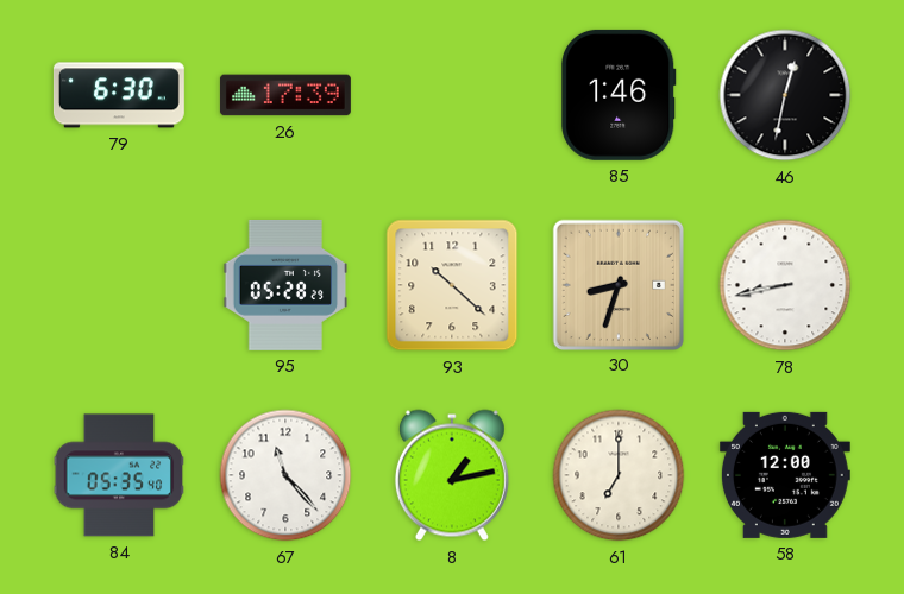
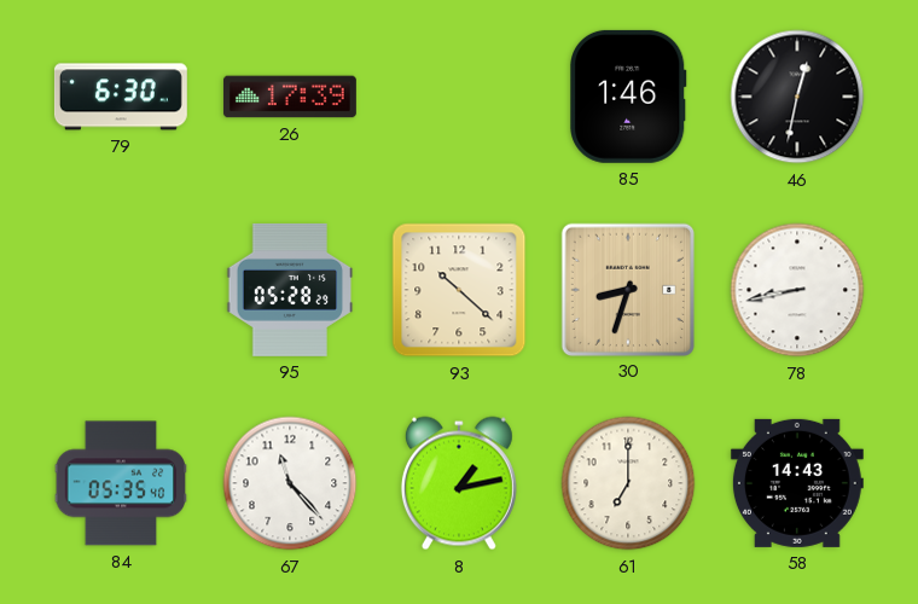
58: 12:00 -> 14:43
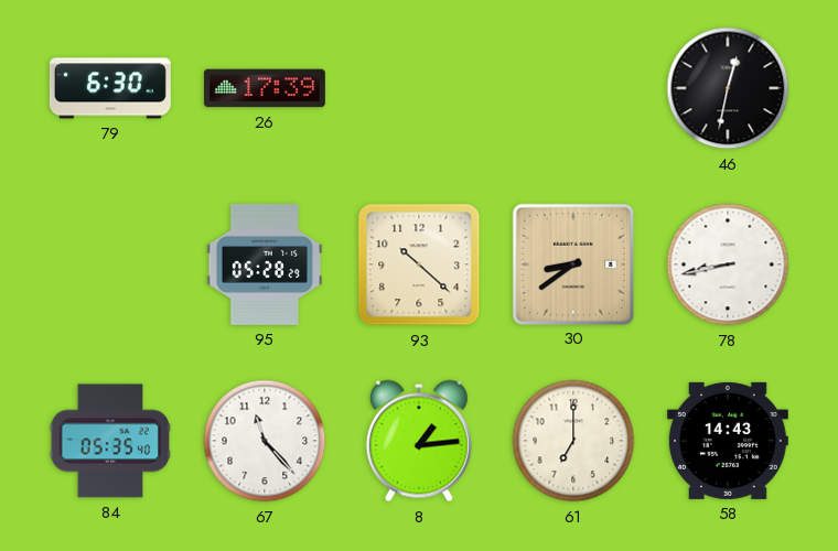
85: 1:46 -> none
30: 8:33 -> 8:39
8: 1:13 -> 1:14
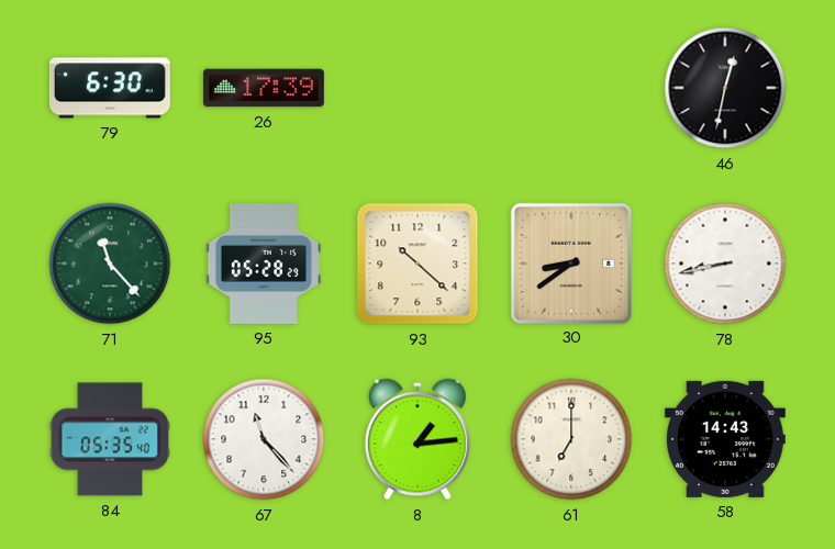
71: none -> 11:23
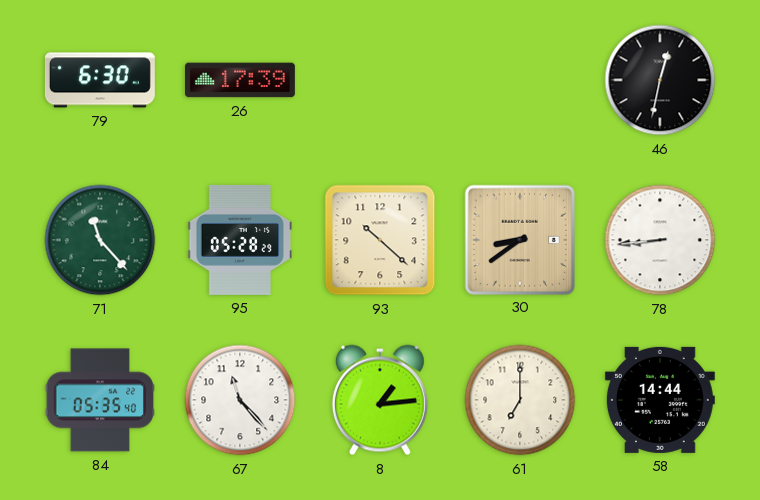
78: 8:43 -> 8:44
58: 14:43 -> 14:44
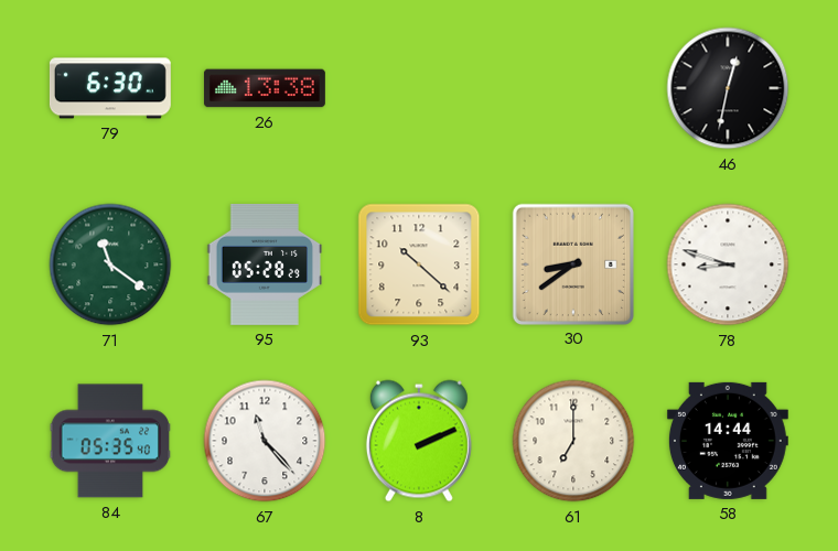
26: 17:39 -> 13:38
71: 11:23 -> 11:21
78: 8:44 -> 8:48
8: 1:14 -> 2:11
